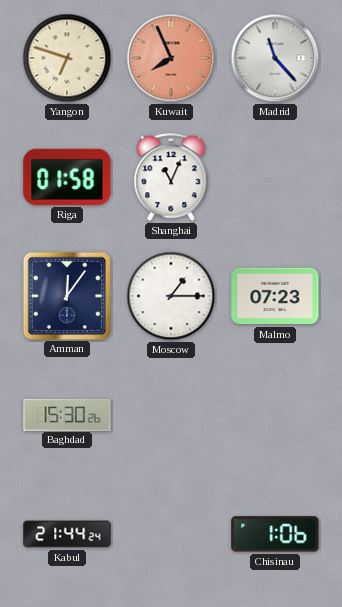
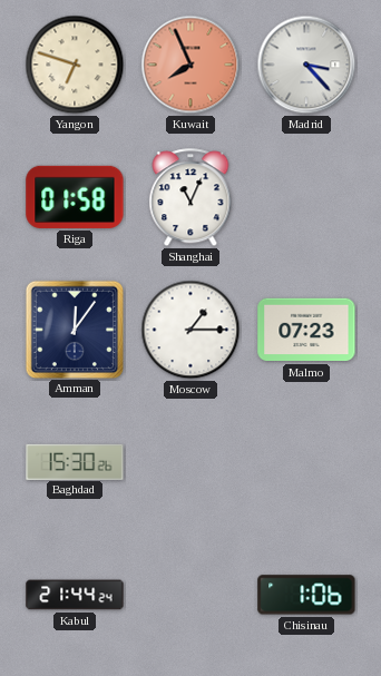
Madrid: 11:23 -> 3:23
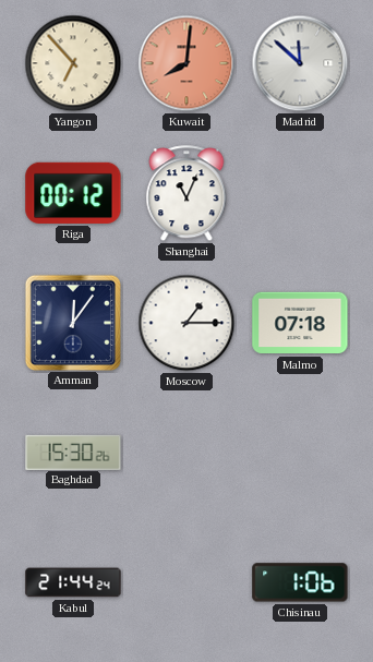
Yangon: 6:48 -> 6:53
Kuwait: 7:56 -> 8:01
Madrid: 3:23 -> 11:52
Riga: 01:58 -> 00:12
Malmo: 07:23 -> 07:18
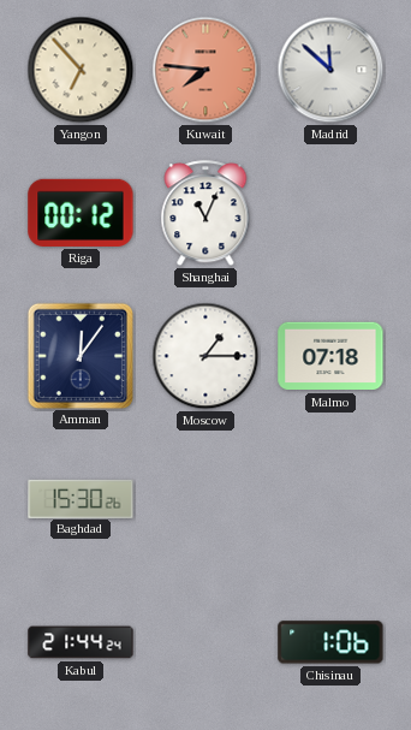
Kuwait: 8:01 -> 7:46
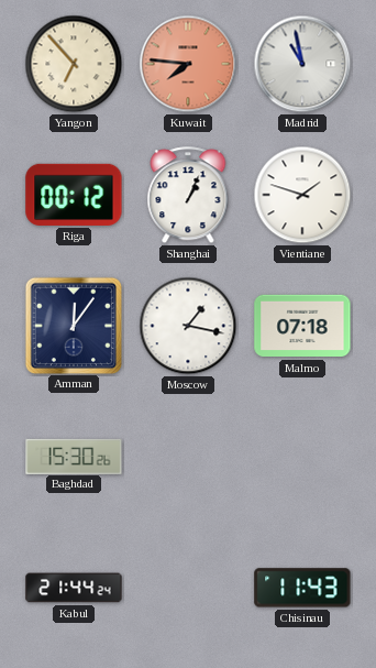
Madrid: 11:52 -> 10:58
Shanghai: 11:04 -> 1:04
Vientiane: none -> 1:48
Moscow: 1:15 -> 1:17
Chisinau: 1:06 -> 11:43
